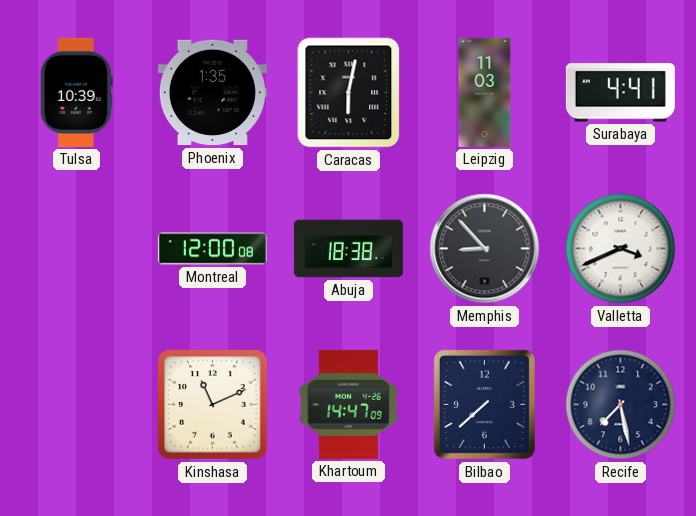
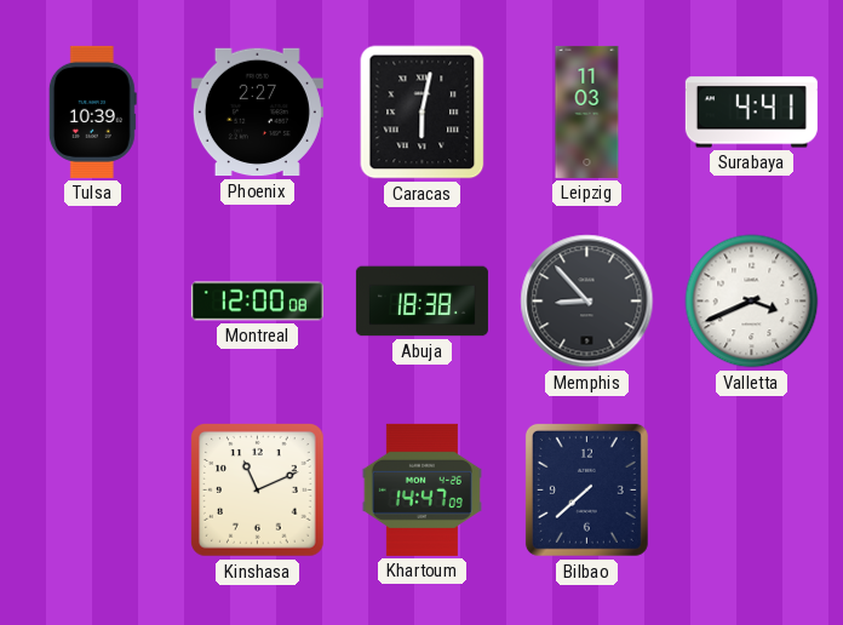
Phoenix: 1:35 -> 2:27
Recife: 7:28 -> none
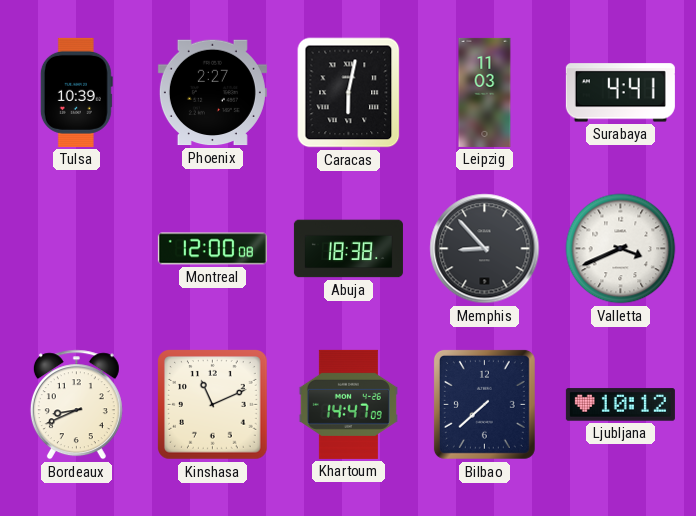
Bordeaux: none -> 8:41
Ljubljana: none -> 10:12
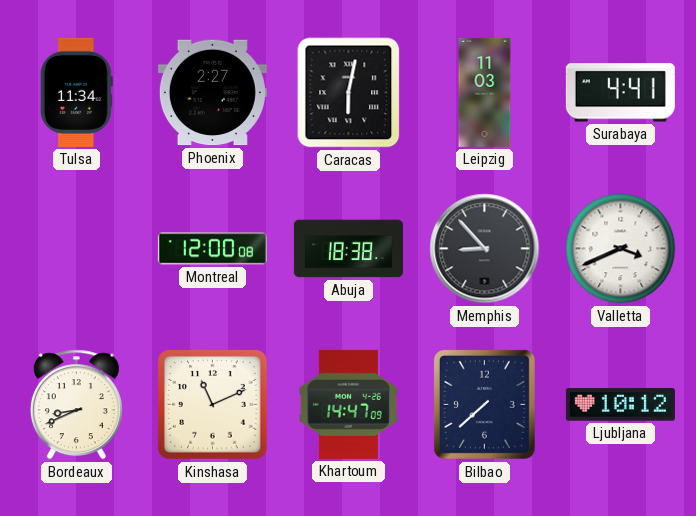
Tulsa: 10:39 -> 11:34
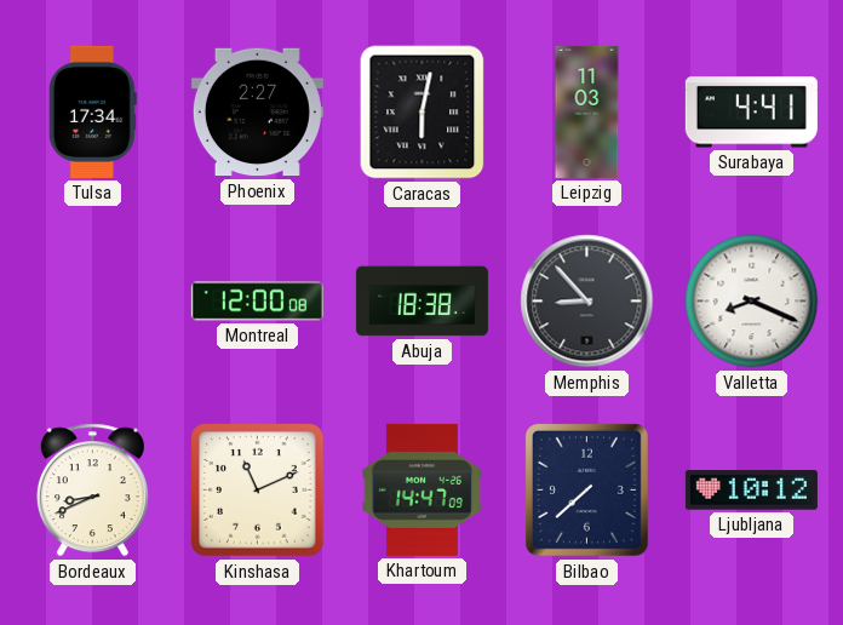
Tulsa: 11:34 -> 17:34
Valletta: 3:41 -> 8:19
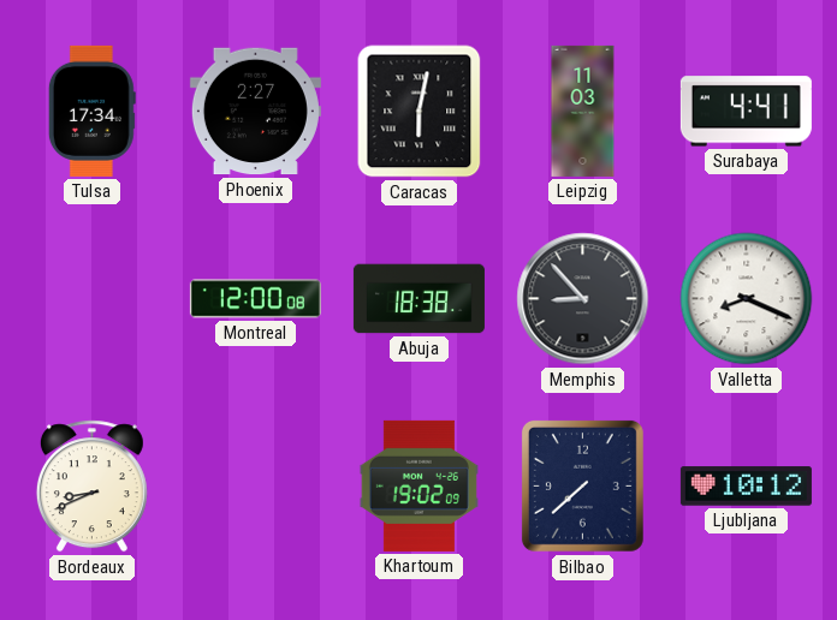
Kinshasa: 11:11 -> none
Khartoum: 14:47 -> 19:02
